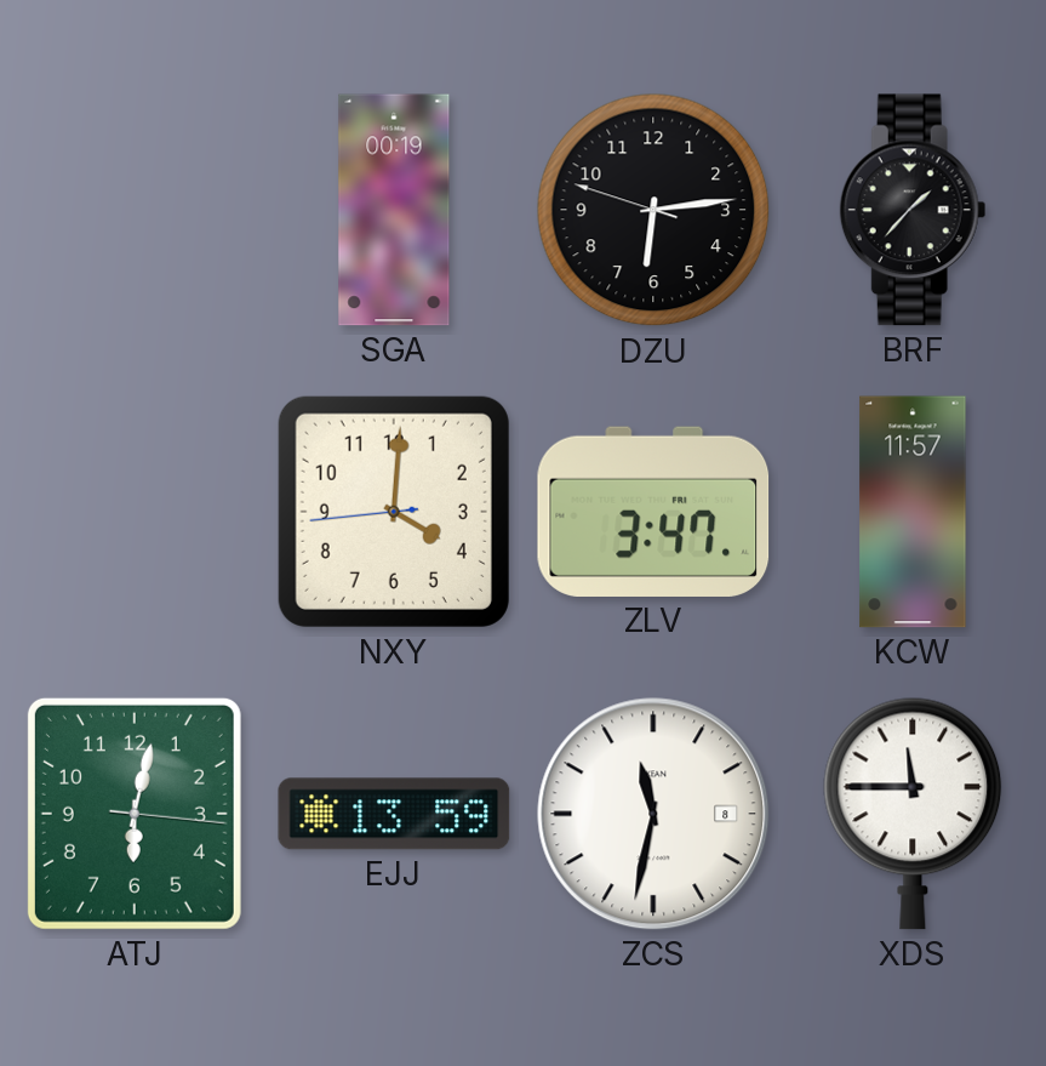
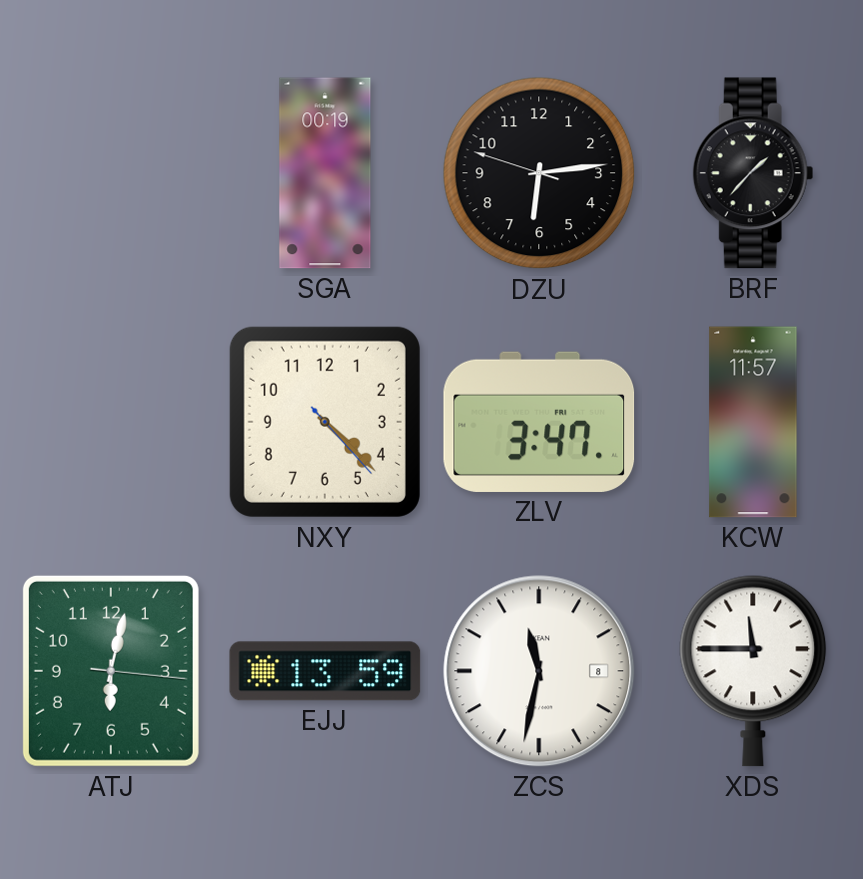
NXY: 4:00 -> 4:22
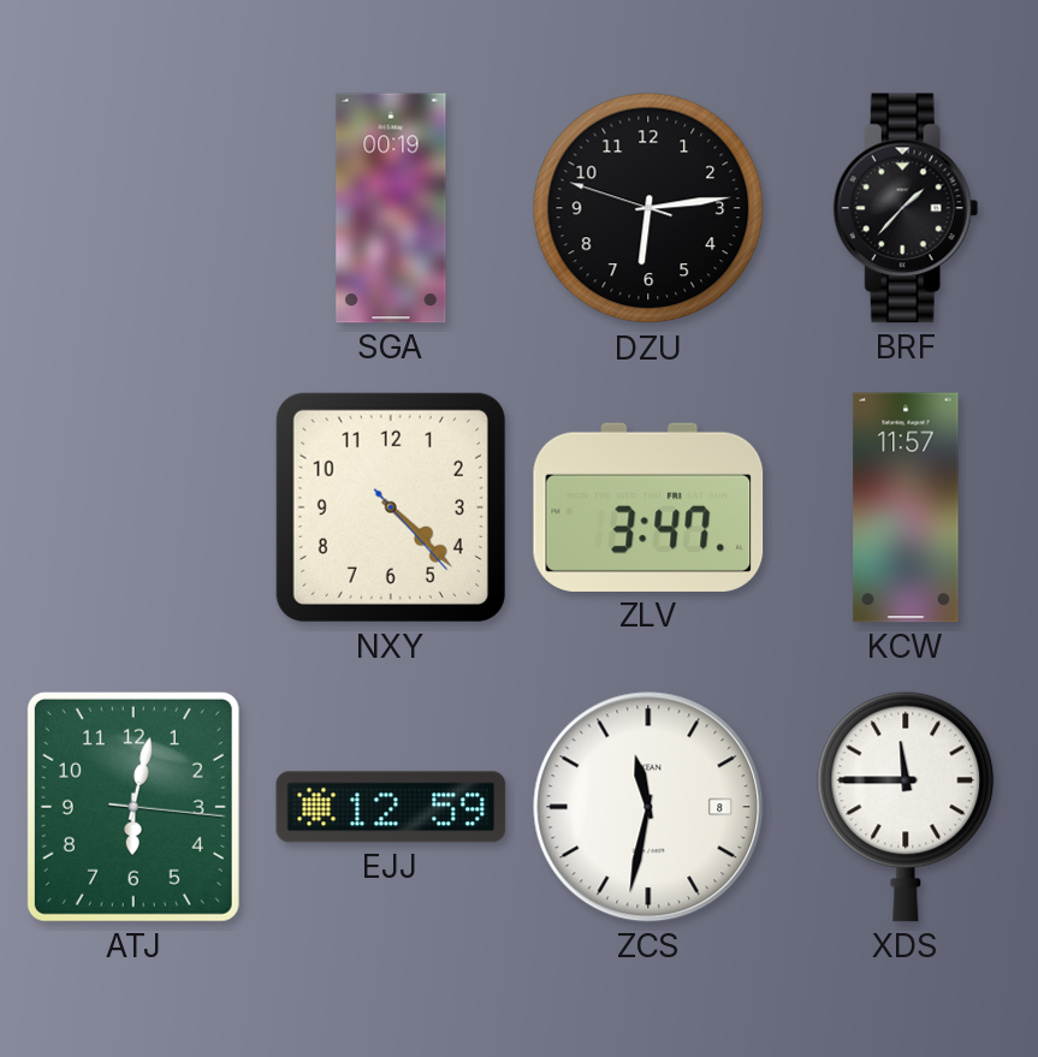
EJJ: 13:59 -> 12:59
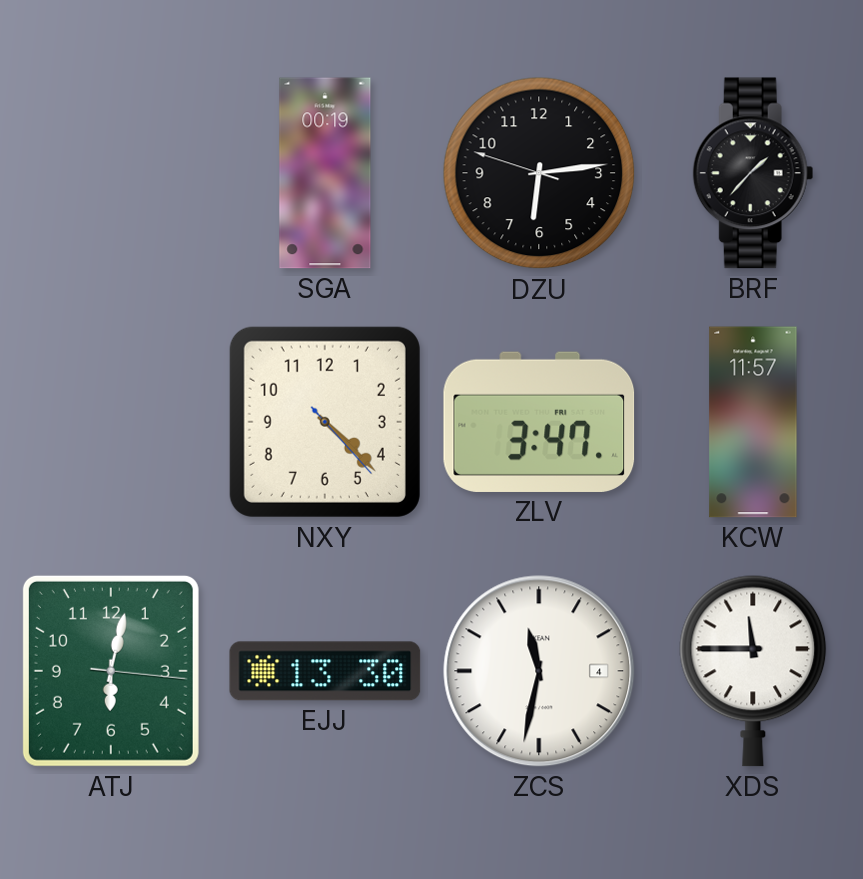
EJJ: 12:59 -> 13:30
ZCS date: 8 -> 4
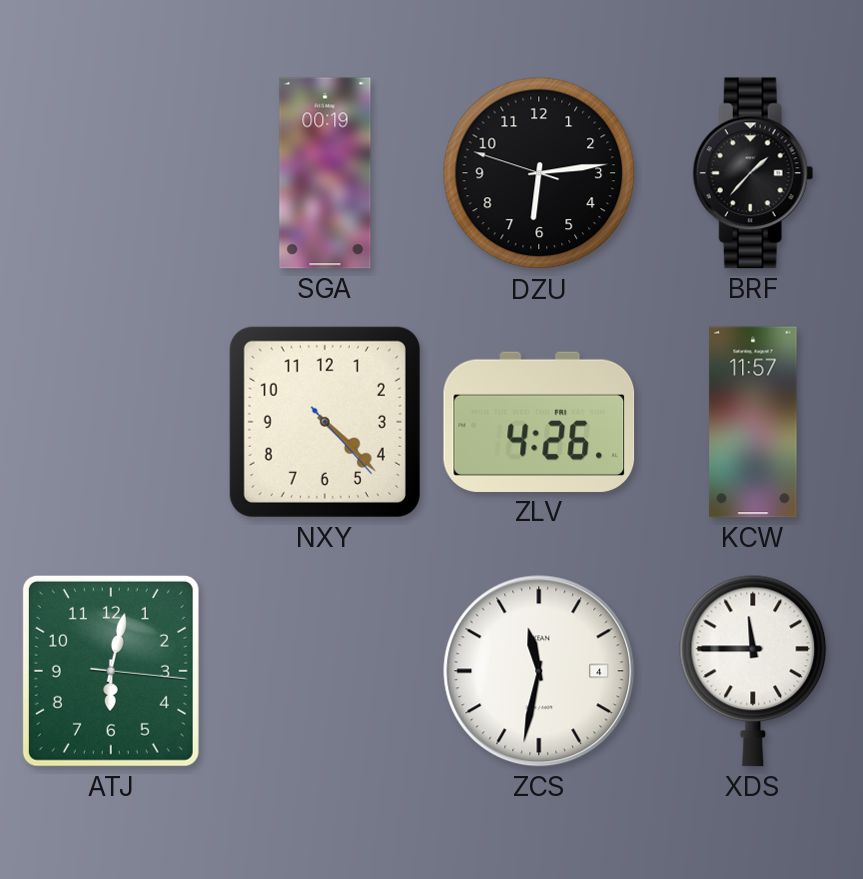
ZLV: 3:47 -> 4:26
EJJ: 13:30 -> none
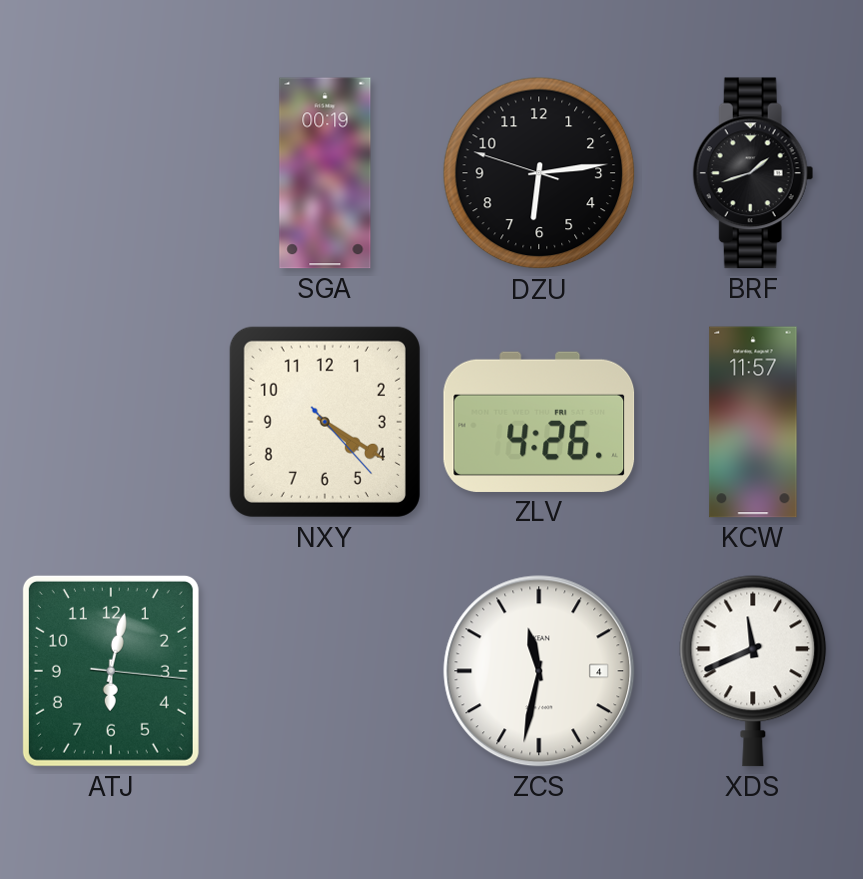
BRF: 1:37 -> 1:42
NXY: 4:22 -> 4:20
XDS: 11:45 -> 11:41
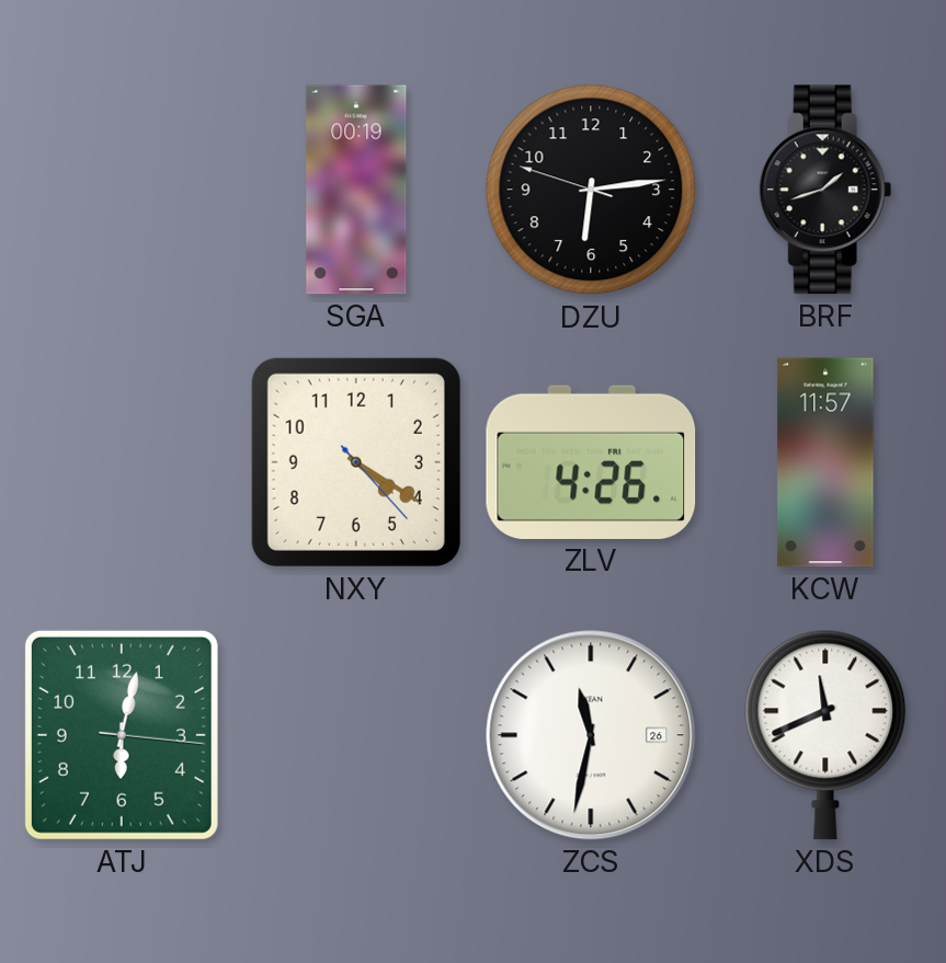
ZCS date: 4 -> 26
